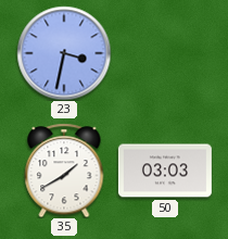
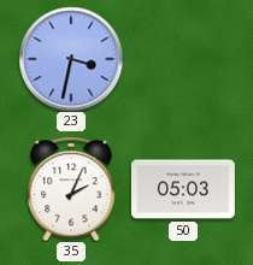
35: 1:40 -> 2:04
50: 03:03 -> 05:03
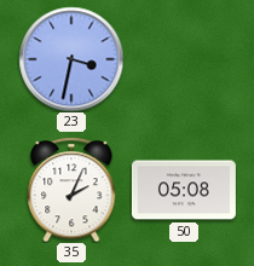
50: 05:03 -> 05:08
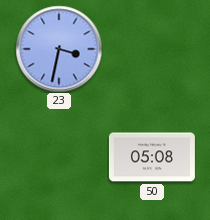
35: 2:04 -> none
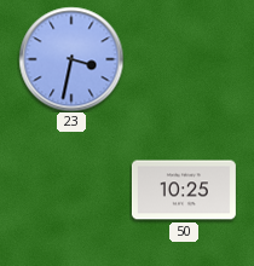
50: 05:08 -> 10:25
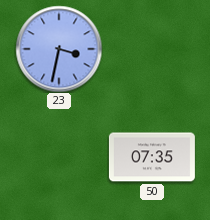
50: 10:25 -> 07:35
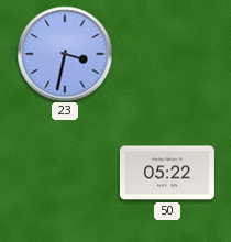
50: 07:35 -> 05:22
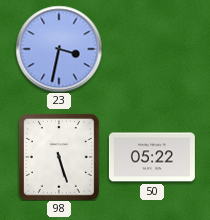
98: none -> 5:27
